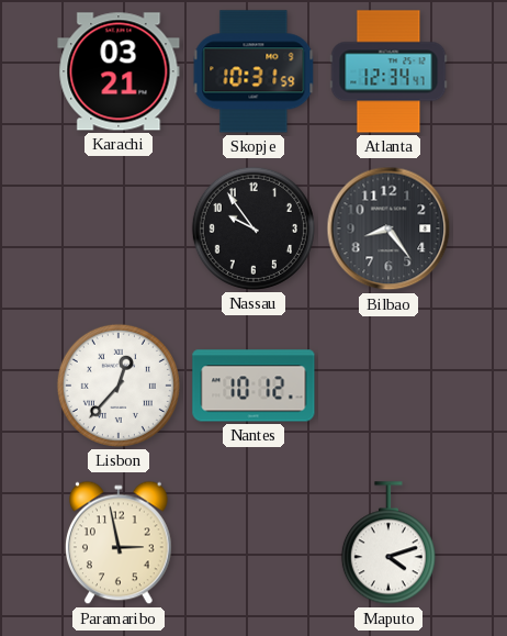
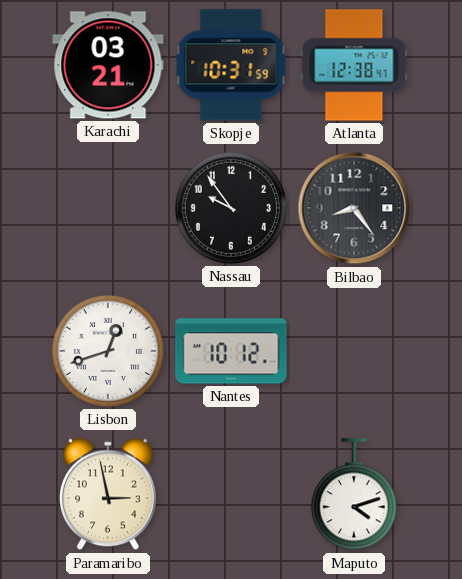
Atlanta: 12:34 -> 12:38
Lisbon: 12:37 -> 12:42
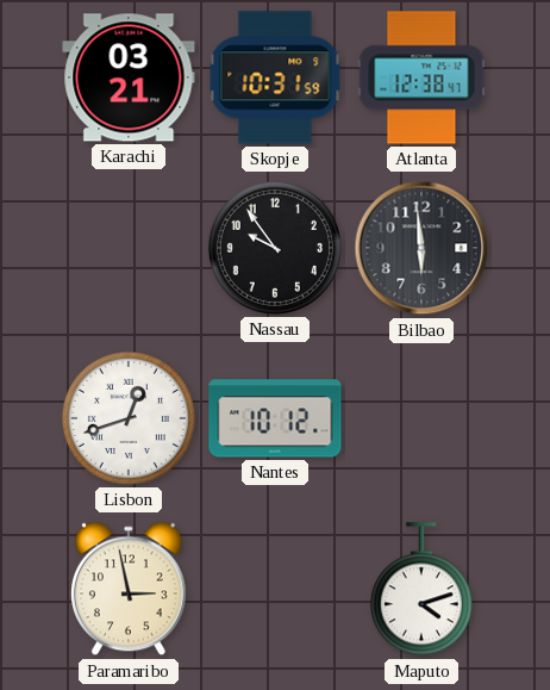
Bilbao: 8:24 -> 5:59
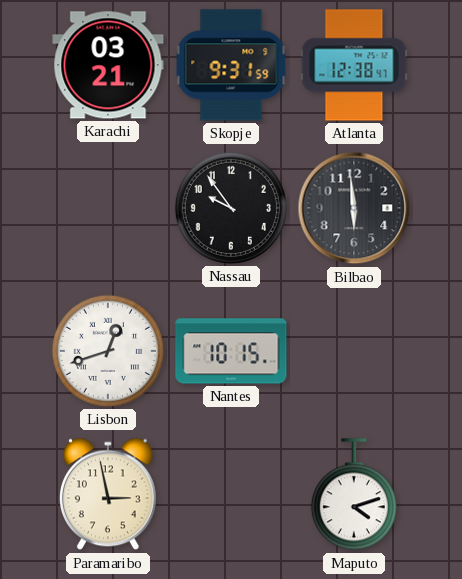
Skopje: 10:31 -> 9:31
Nantes: 10:12 -> 10:15
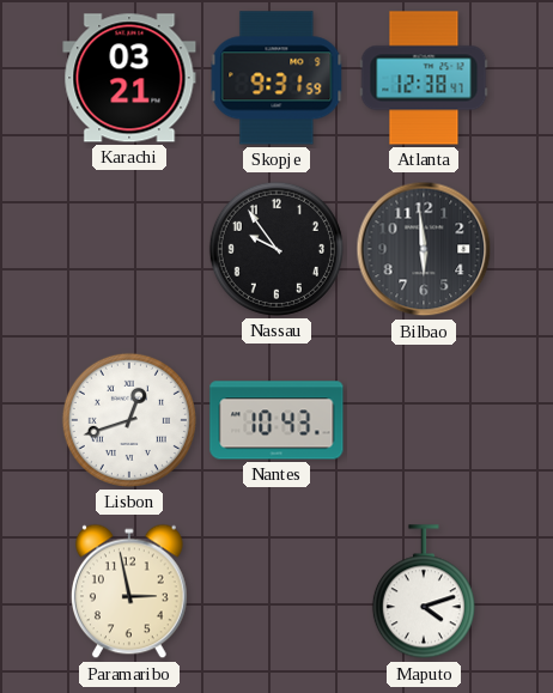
Nantes: 10:15 -> 10:43
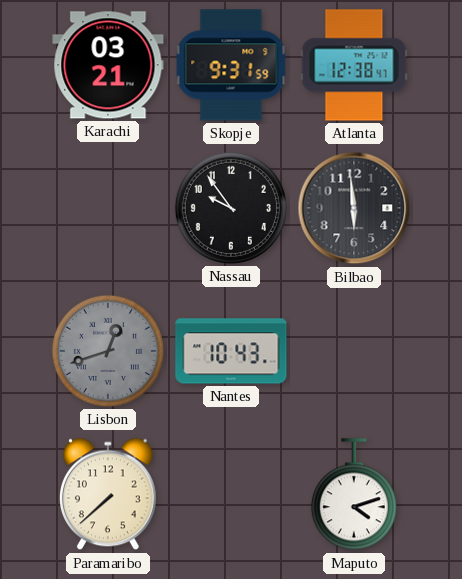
Lisbon dial: white -> grey
Paramaribo: 2:58 -> 7:38
